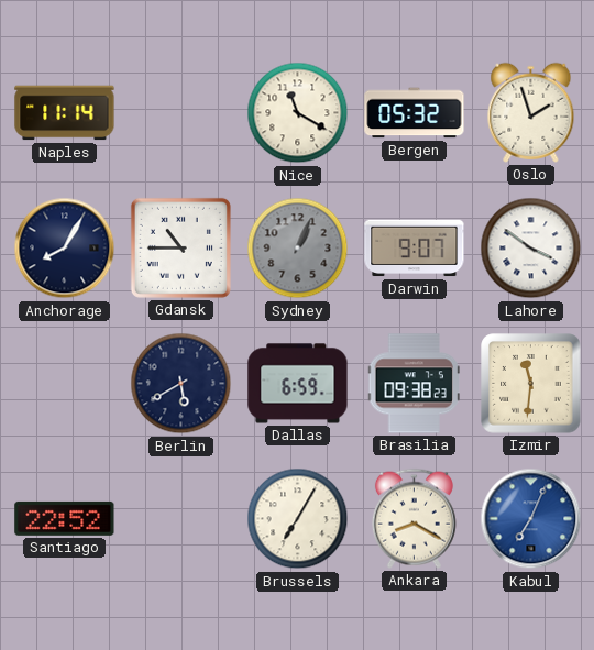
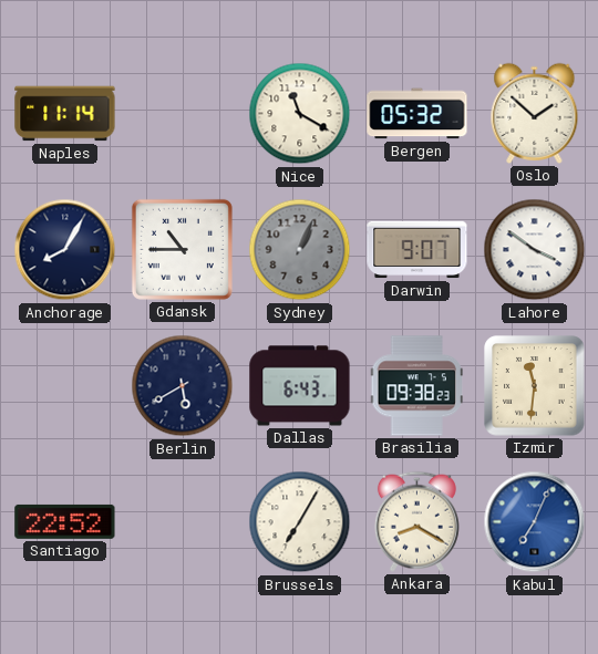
Oslo: 1:57 -> 1:52
Dallas: 6:59 -> 6:43
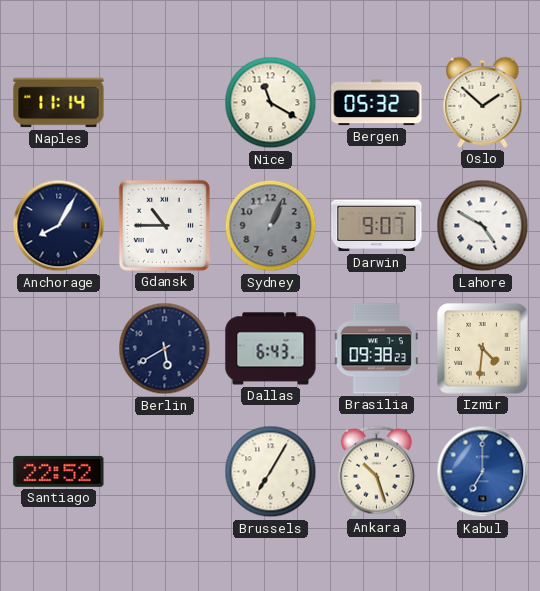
Lahore: 3:51 -> 4:50
Izmir: 11:31 -> 4:31
Ankara: 8:20 -> 10:27
Kabul: 7:04 -> 7:00
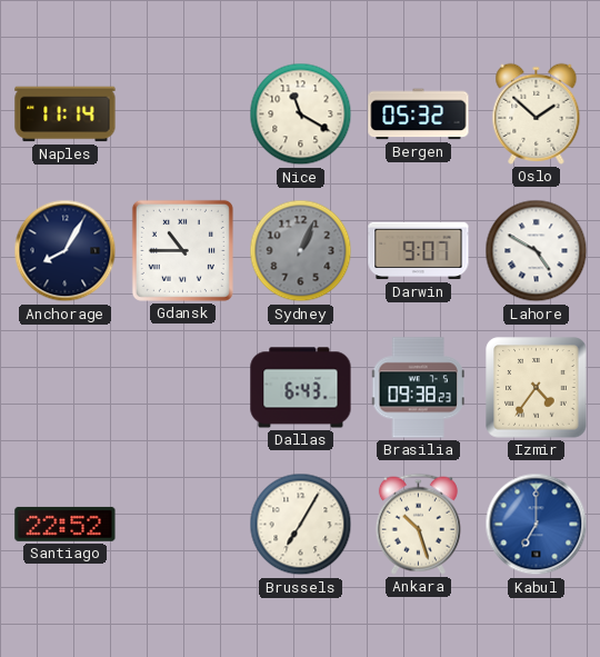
Berlin: 5:40 -> none
Izmir: 4:31 -> 4:36
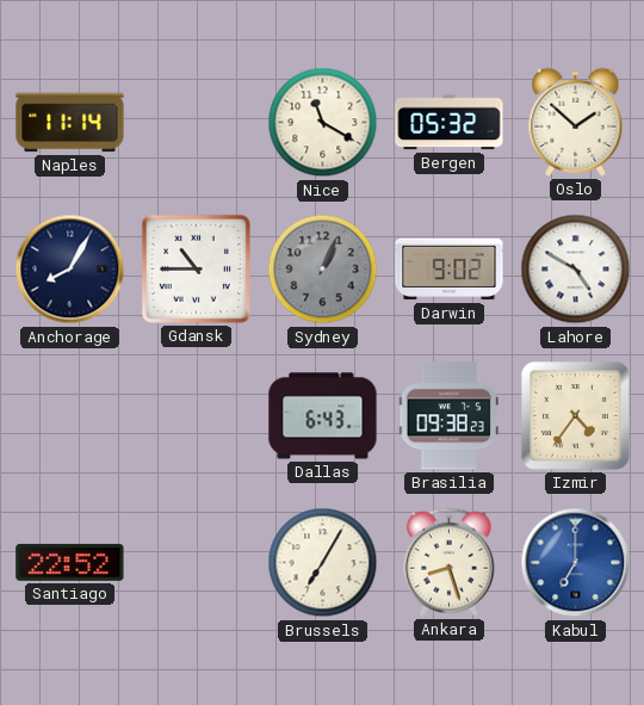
Darwin: 9:07 -> 9:02
Ankara: 10:27 -> 8:27
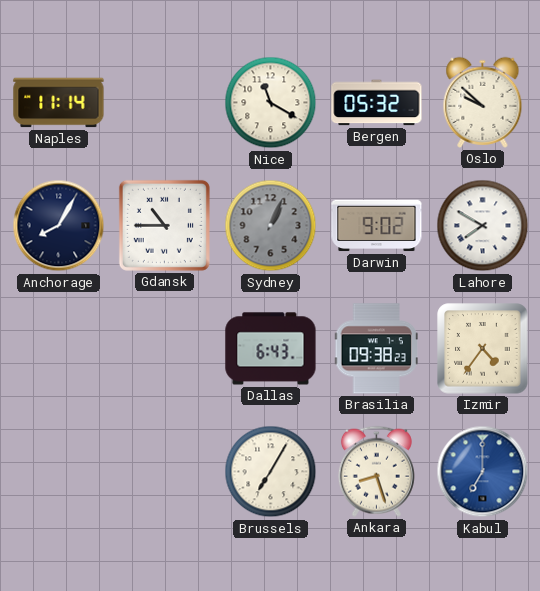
Oslo: 1:52 -> 9:52
Lahore: 4:50 -> 7:50
Santiago: 22:52 -> none
